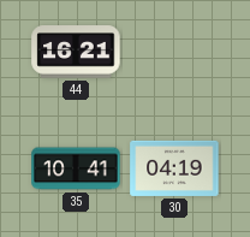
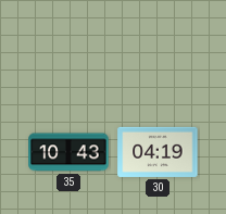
44: 16:21 -> none
35: 10:41 -> 10:43
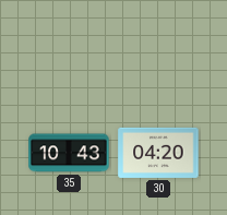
30: 04:19 -> 04:20
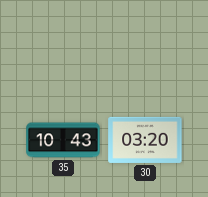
30: 04:20 -> 03:20
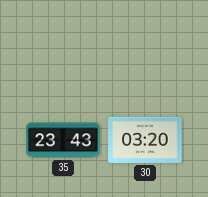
35: 10:43 -> 23:43
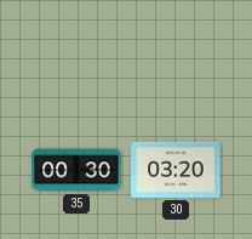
35: 23:43 -> 00:30
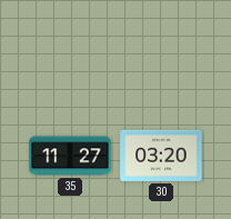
35: 00:30 -> 11:27
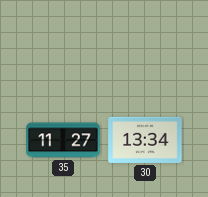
30: 03:20 -> 13:34
